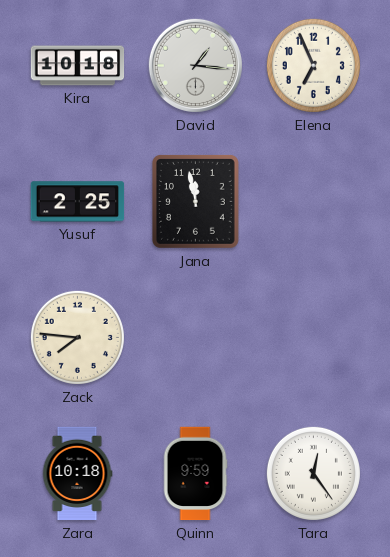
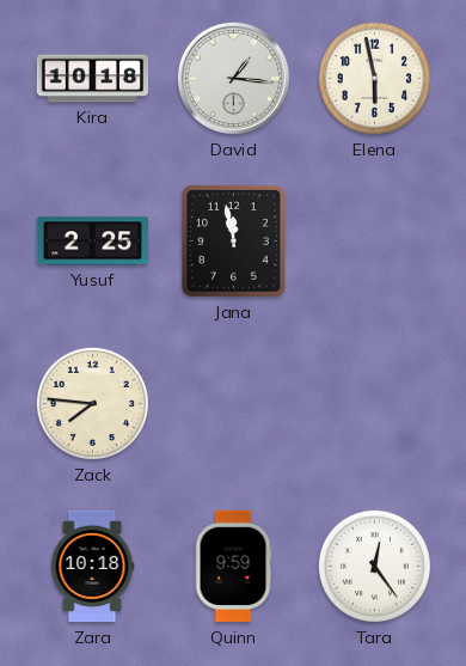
Elena: 6:56 -> 5:58
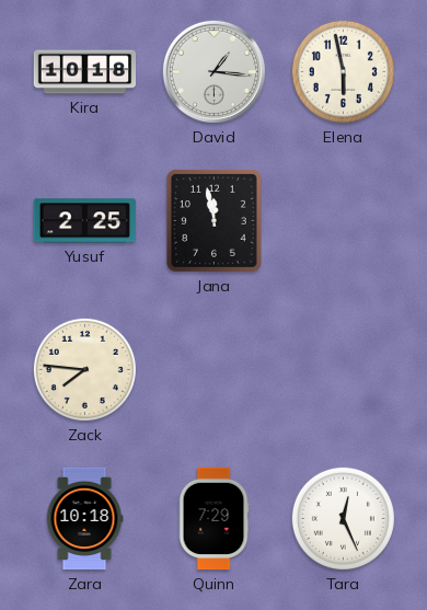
Quinn: 9:59 -> 7:29
Tara: 12:24 -> 12:26
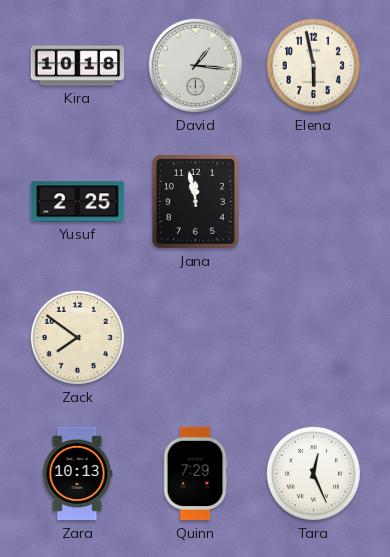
Zack: 7:46 -> 7:51
Zara: 10:18 -> 10:13
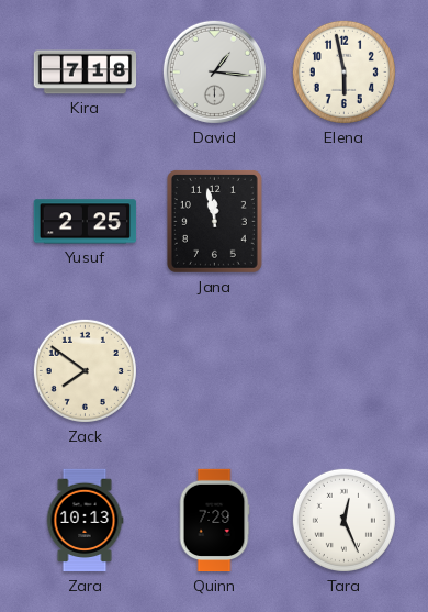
Kira: 10:18 -> 7:18
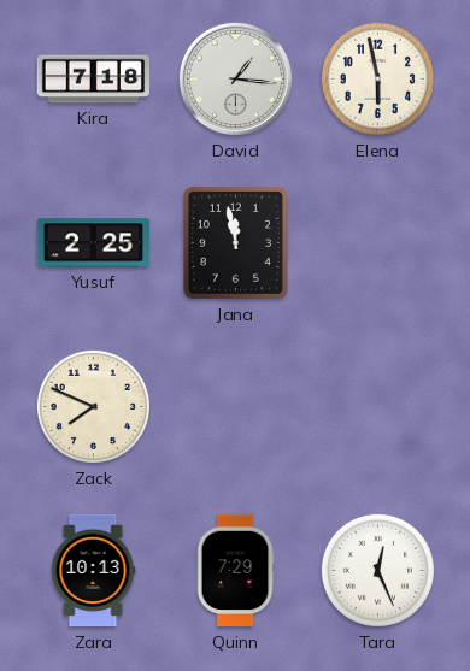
Zack: 7:51 -> 7:49
